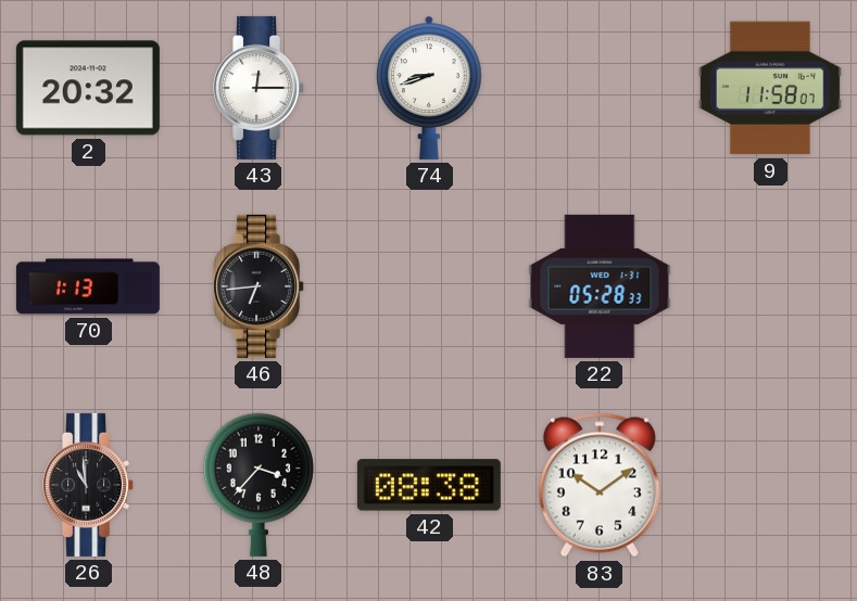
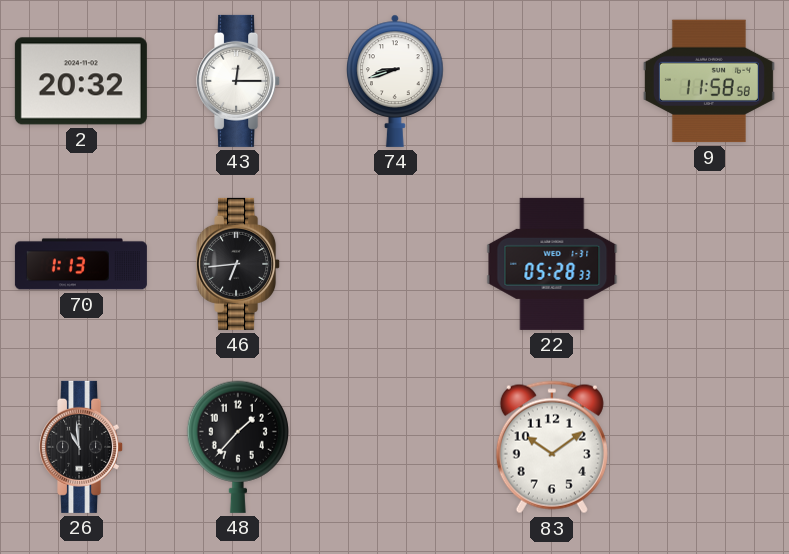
9: 11:58:07 -> 11:58:58
48: 3:37 -> 1:37
42: 08:38 -> none
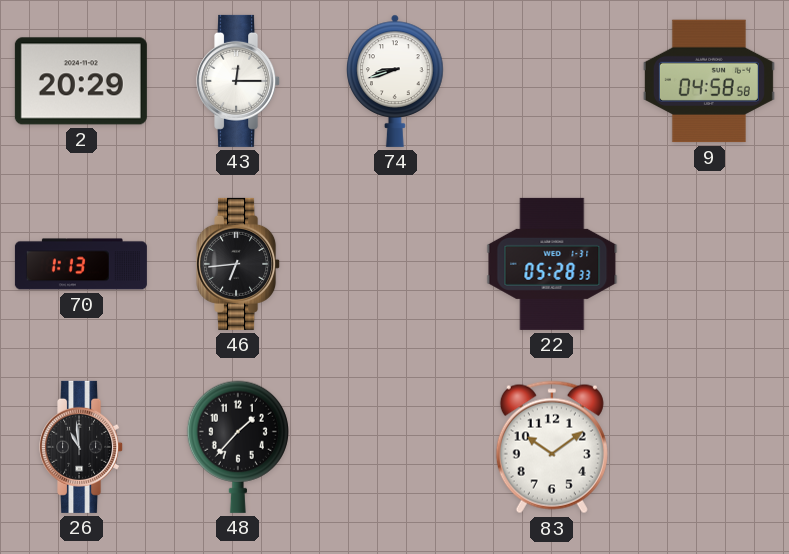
2: 20:32 -> 20:29
9: 11:58 -> 04:58
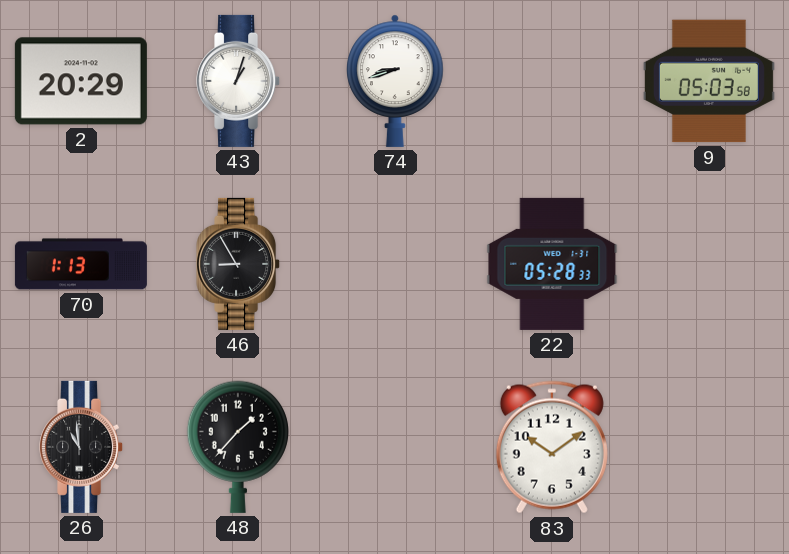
43: 12:15 -> 1:03
9: 04:58 -> 05:03
46: 6:44 -> 8:55
